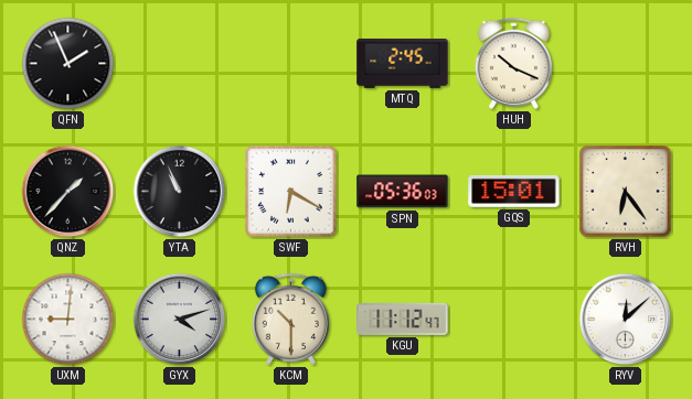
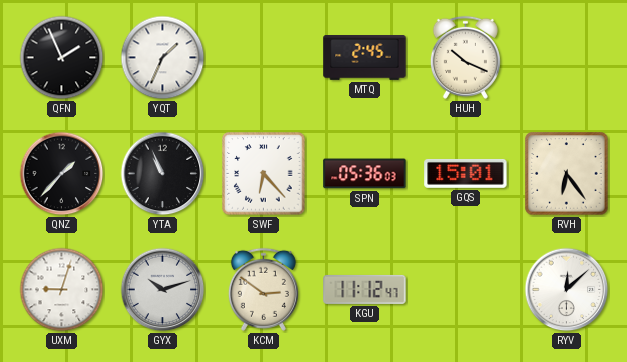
YQT: none -> 1:34
SWF: 6:20 -> 6:23
UXM: 9:01 -> 9:03
GYX: 4:12 -> 10:12
KCM: 10:30 -> 2:51
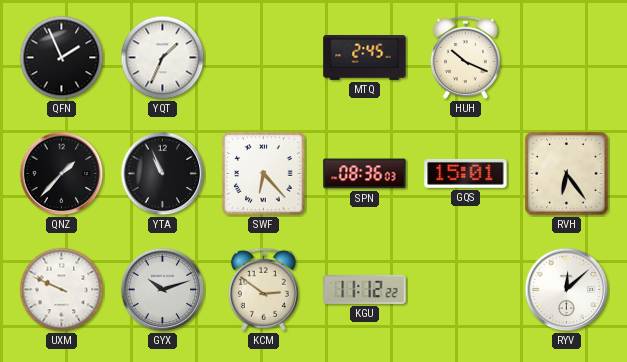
SPN: 05:36 -> 08:36
UXM: 9:03 -> 9:49
KGU: 11:12:47 -> 11:12:22
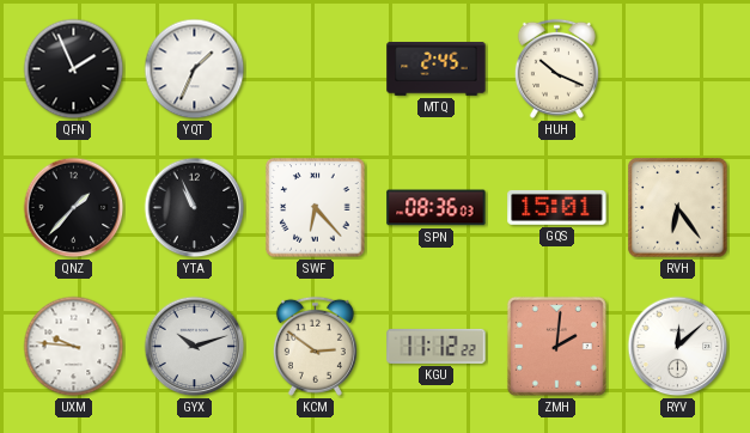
UXM: 9:49 -> 9:46
ZMH: none -> 2:01
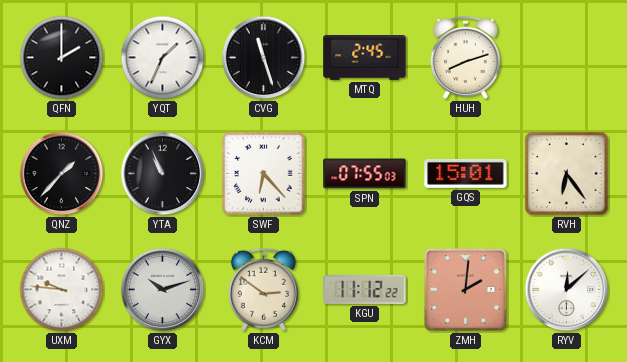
QFN: 1:56 -> 2:00
CVG: none -> 11:27
HUH: 10:19 -> 8:12
SPN: 08:36 -> 07:55
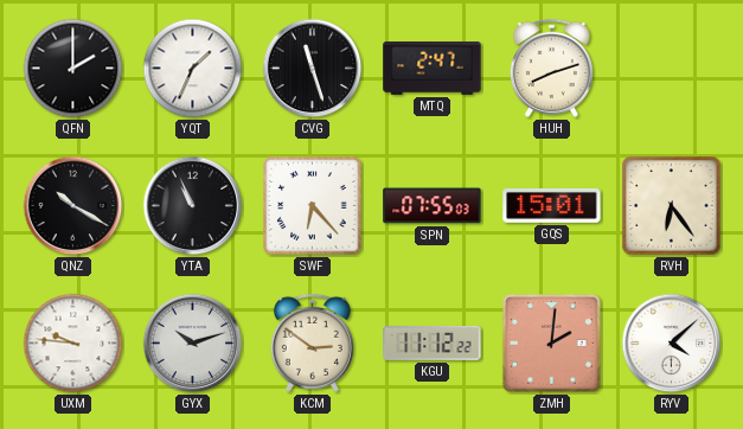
MTQ: 2:45 -> 2:47
QNZ: 1:37 -> 10:20
RYV: 12:08 -> 4:08
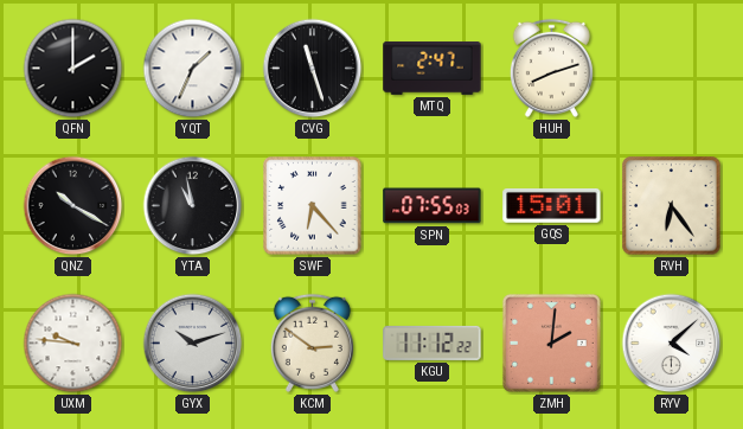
YTA: 10:56 -> 10:58
